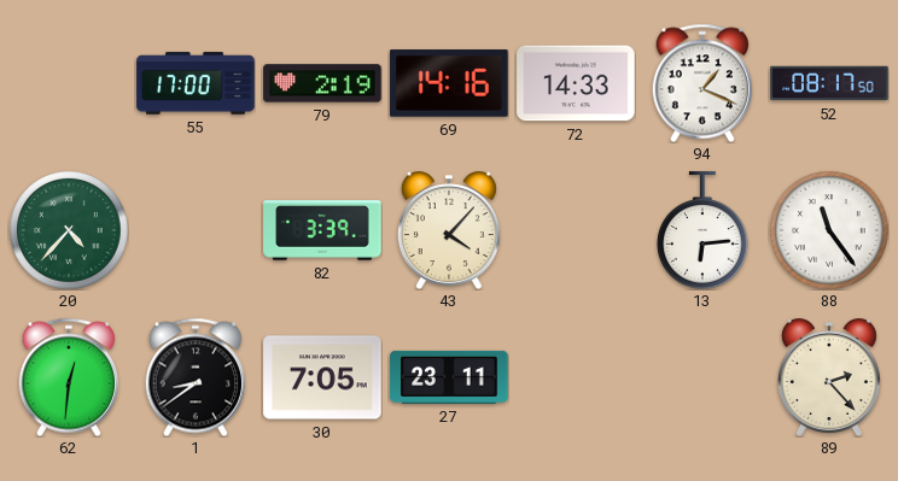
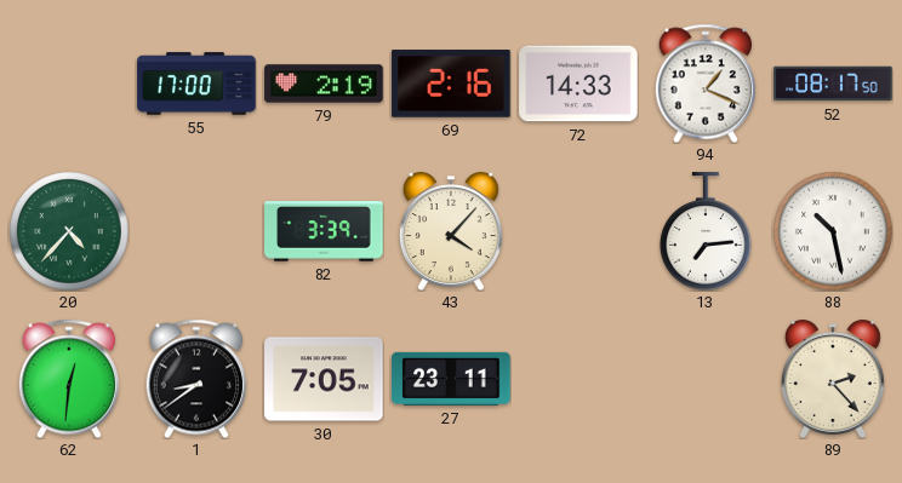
69: 14:16 -> 2:16
13: 6:14 -> 7:14
88: 11:24 -> 10:28
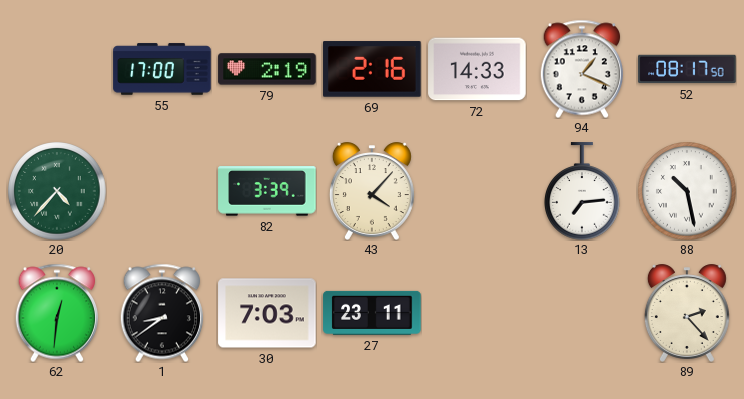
30: 7:05 -> 7:03
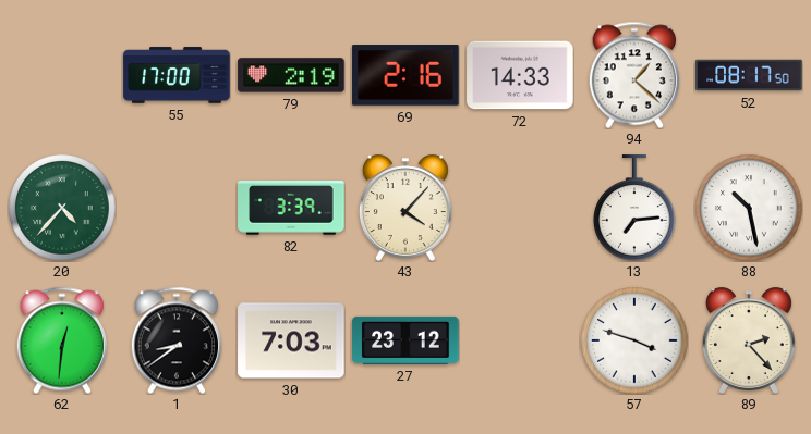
94: 1:19 -> 1:22
27: 23:11 -> 23:12
57: none -> 3:48
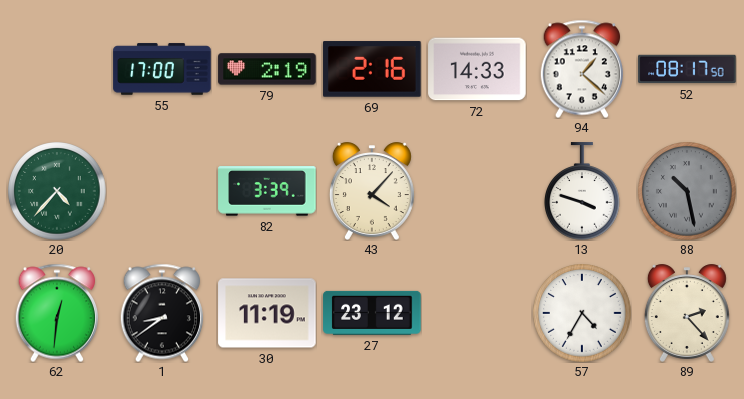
13: 7:14 -> 3:48
88 dial: white -> grey
30: 7:03 -> 11:19
57: 3:48 -> 4:35
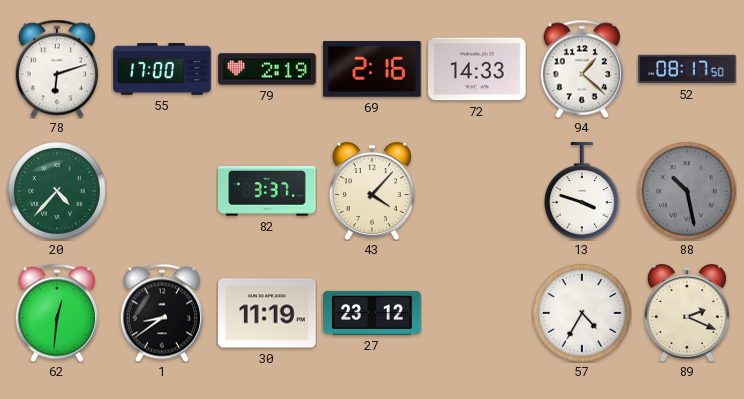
78: none -> 6:12
82: 3:39 -> 3:37
89: 2:23 -> 2:19
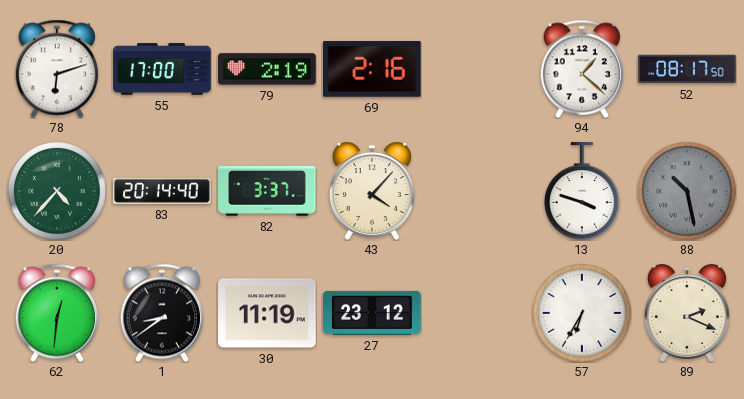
72: 14:33 -> none
83: none -> 20:14
57: 4:35 -> 6:35
